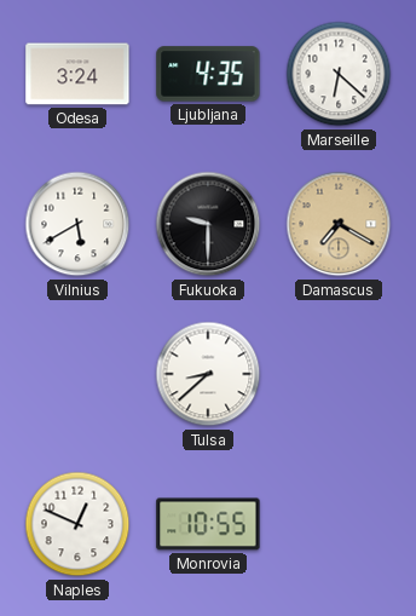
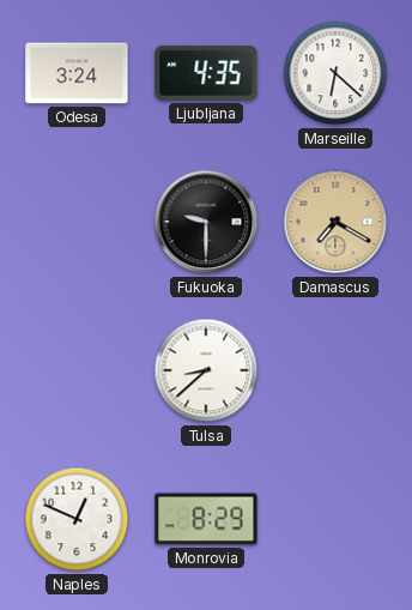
Vilnius: 5:40 -> none
Monrovia: 10:55 -> 8:29
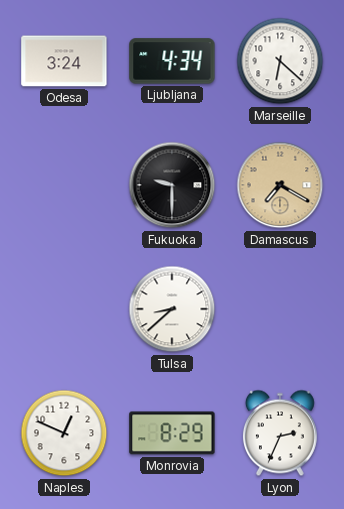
Ljubljana: 4:35 -> 4:34
Lyon: none -> 2:34
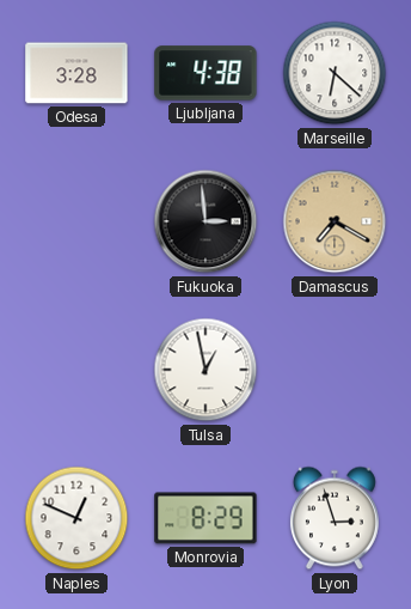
Odesa: 3:24 -> 3:28
Ljubljana: 4:34 -> 4:38
Fukuoka: 9:30 -> 2:59
Tulsa: 8:38 -> 12:58
Lyon: 2:34 -> 2:57
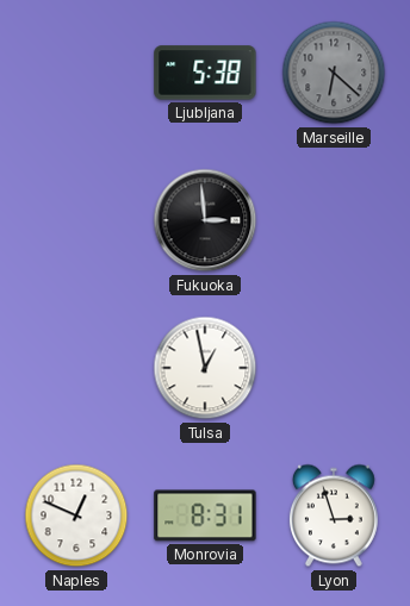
Odesa: 3:28 -> none
Ljubljana: 4:38 -> 5:38
Marseille dial: white -> grey
Damascus: 7:20 -> none
Monrovia: 8:29 -> 8:31
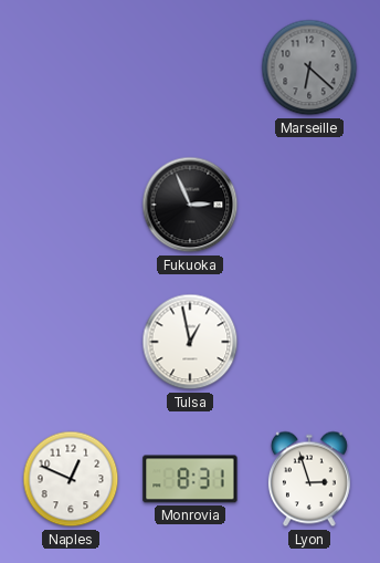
Ljubljana: 5:38 -> none
Fukuoka: 2:59 -> 2:56
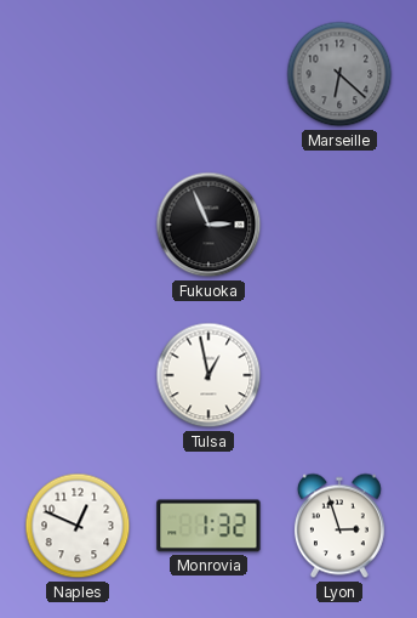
Monrovia: 8:31 -> 1:32
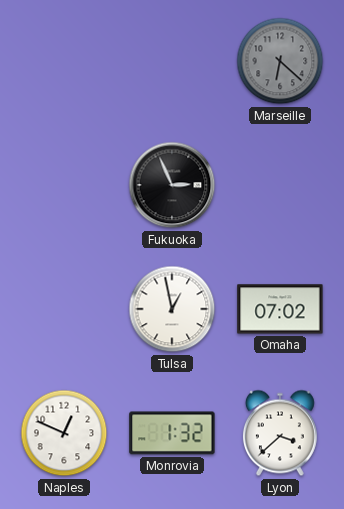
Omaha: none -> 07:02
Lyon: 2:57 -> 3:38
